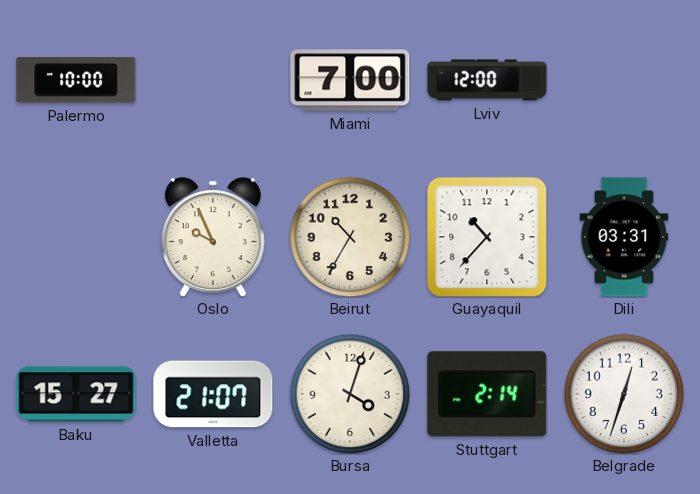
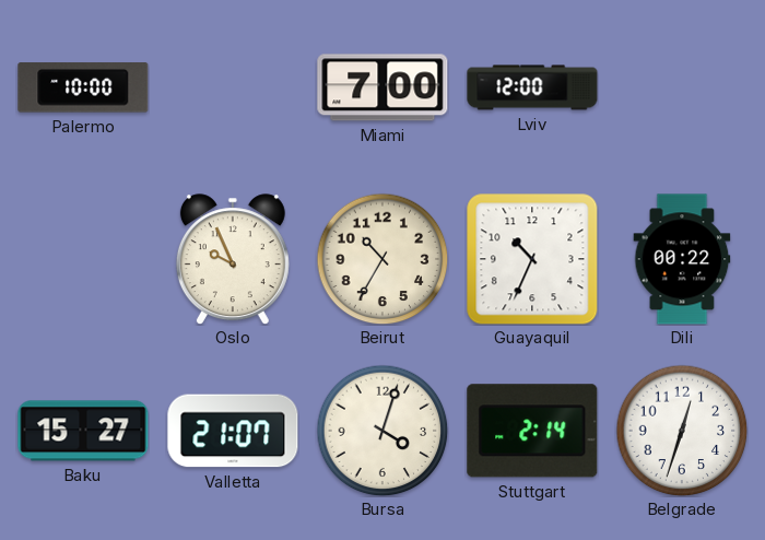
Guayaquil: 10:37 -> 10:34
Dili: 03:31 -> 00:22
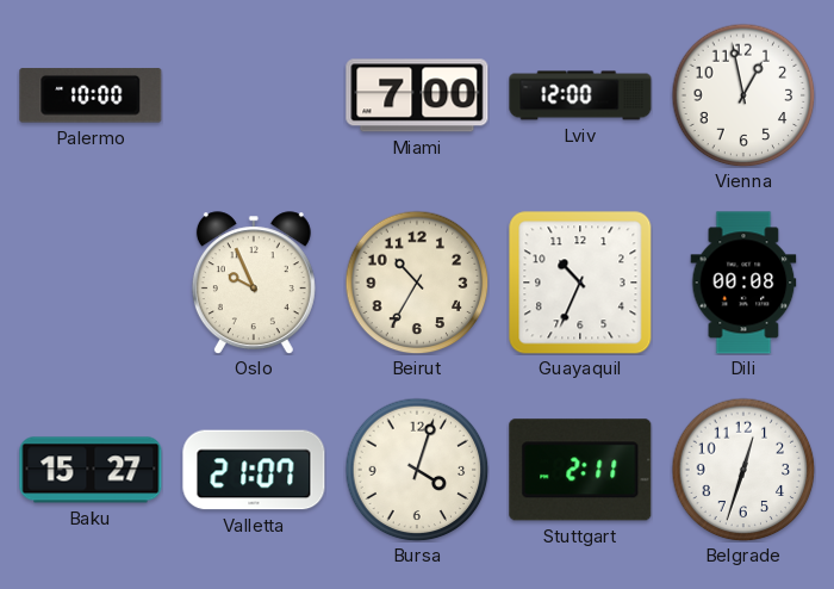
Vienna: none -> 12:58
Dili: 00:22 -> 00:08
Stuttgart: 2:14 -> 2:11
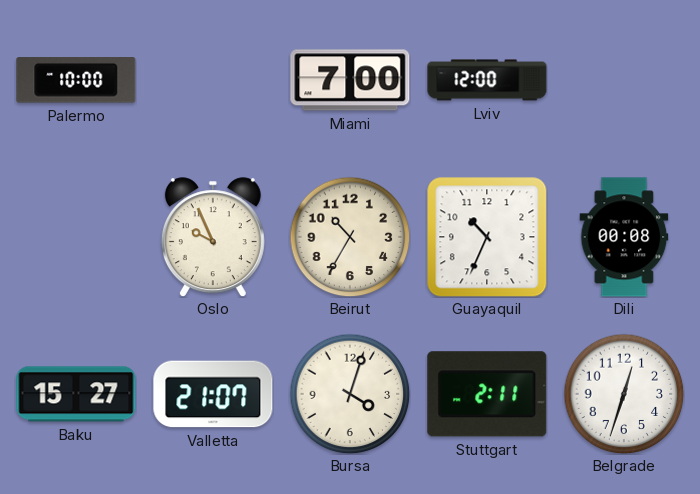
Vienna: 12:58 -> none
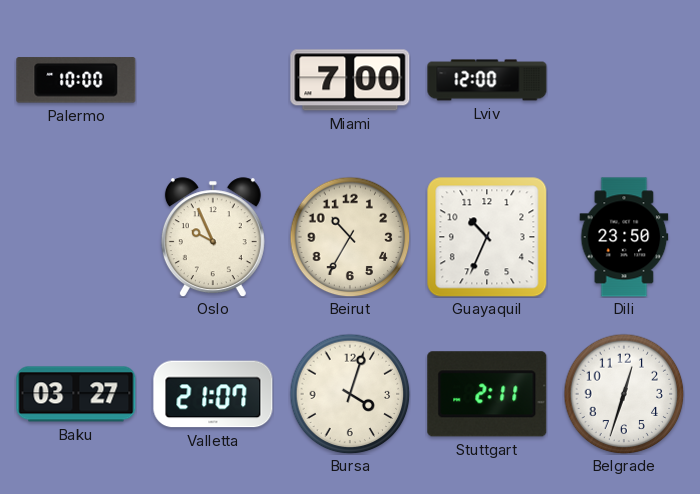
Dili: 00:08 -> 23:50
Baku: 15:27 -> 03:27
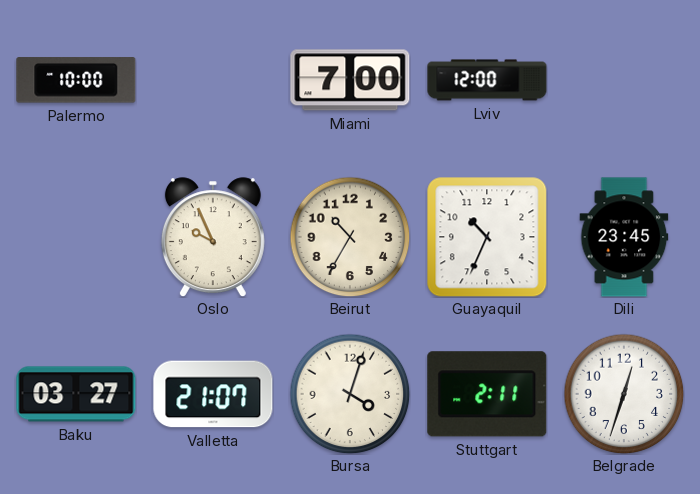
Dili: 23:50 -> 23:45
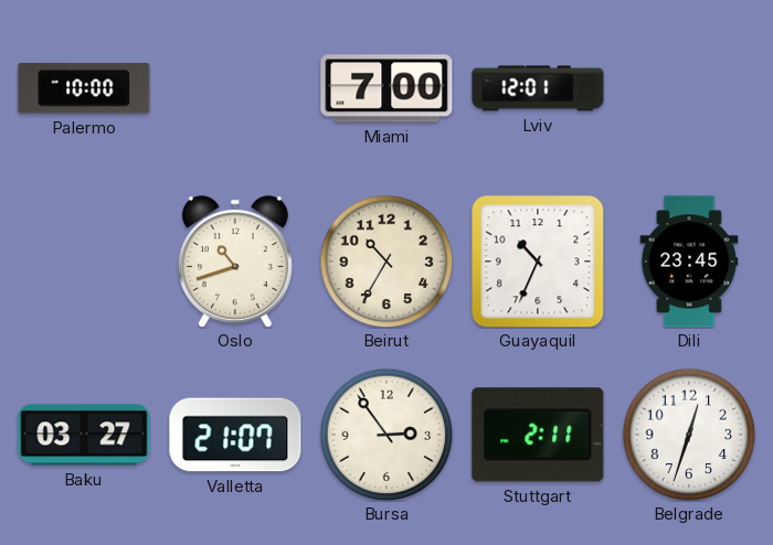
Lviv: 12:00 -> 12:01
Oslo: 9:56 -> 10:42
Bursa: 4:03 -> 2:54
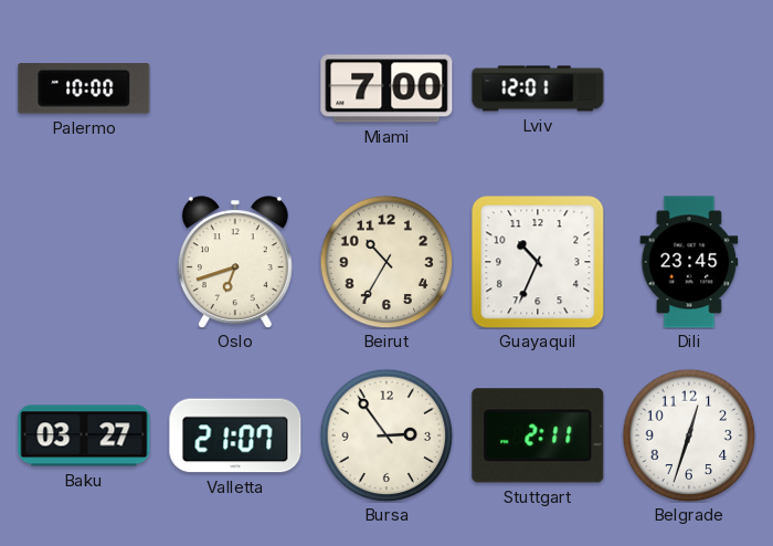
Oslo: 10:42 -> 6:42
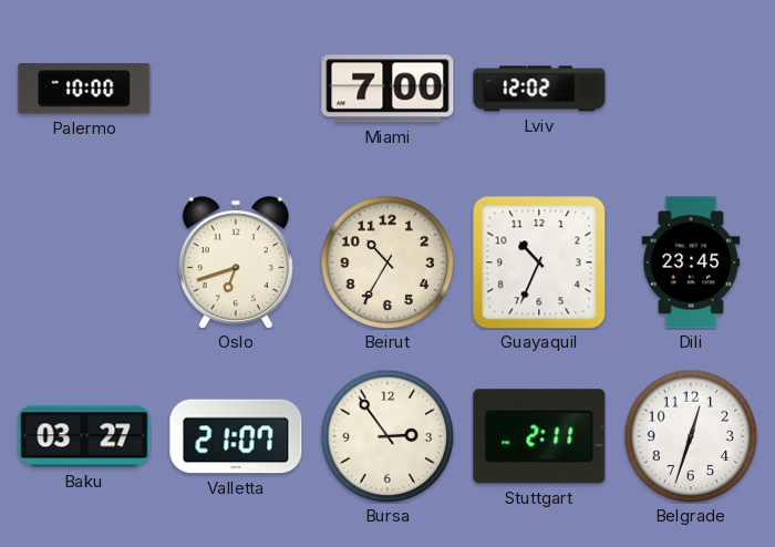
Lviv: 12:01 -> 12:02
